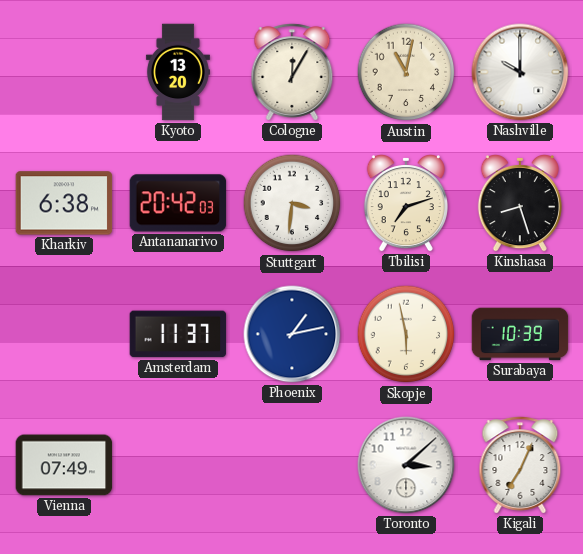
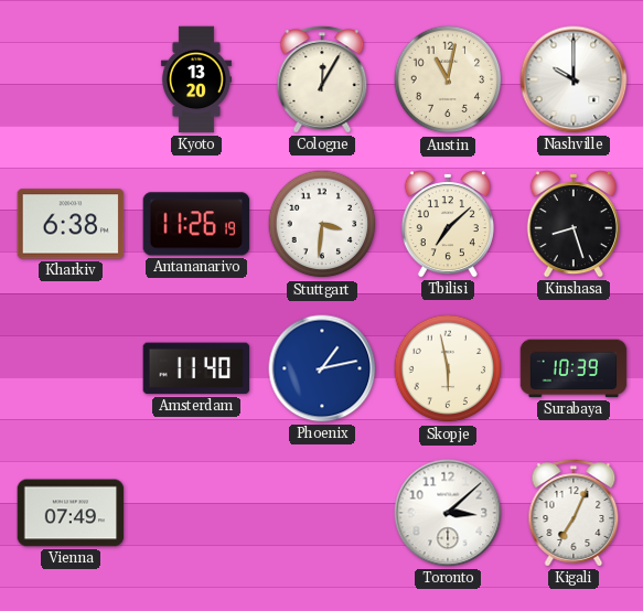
Antananarivo: 20:42 -> 11:26
Tbilisi: 7:12 -> 7:08
Amsterdam: 11:37 -> 11:40
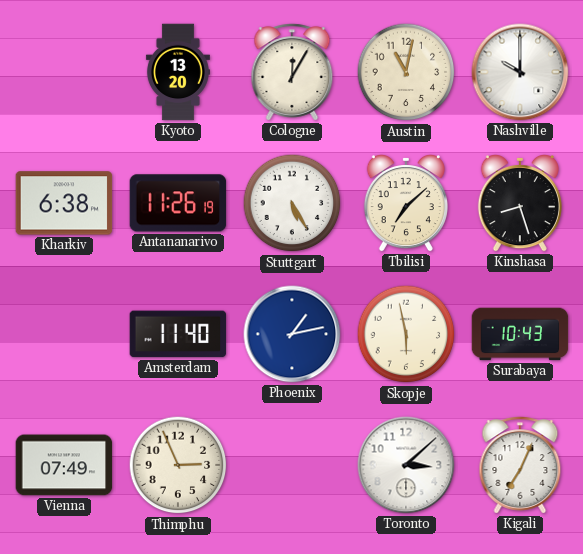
Stuttgart: 3:31 -> 5:25
Surabaya: 10:39 -> 10:43
Thimphu: none -> 2:56
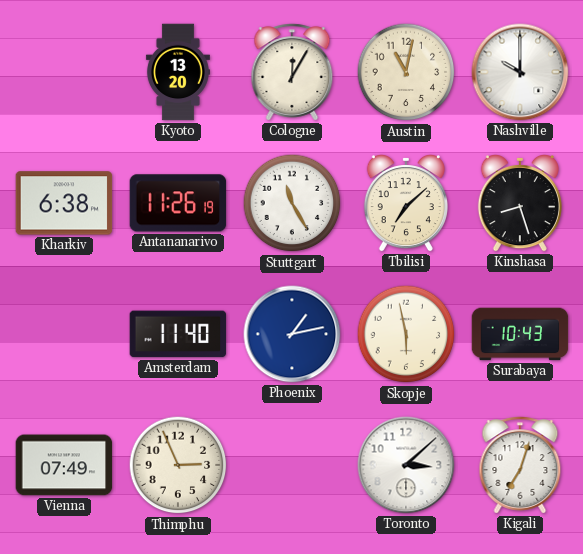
Stuttgart: 5:25 -> 11:25
Kigali: 7:04 -> 7:03
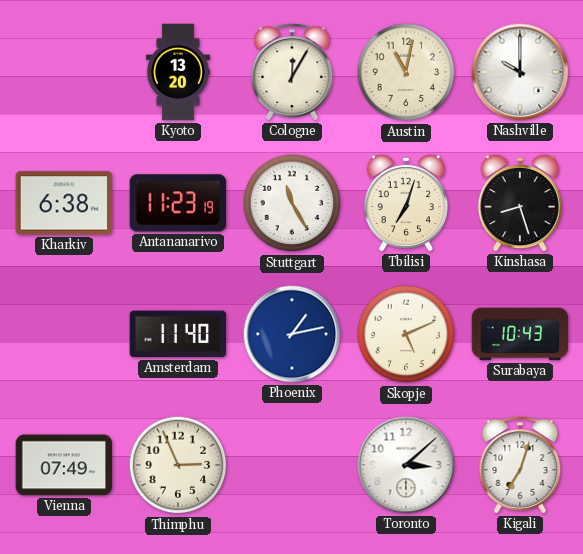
Antananarivo: 11:26 -> 11:23
Tbilisi: 7:08 -> 7:03
Skopje: 5:58 -> 5:11
